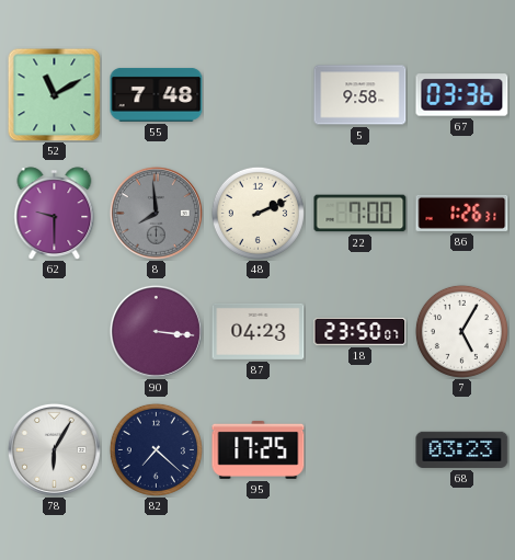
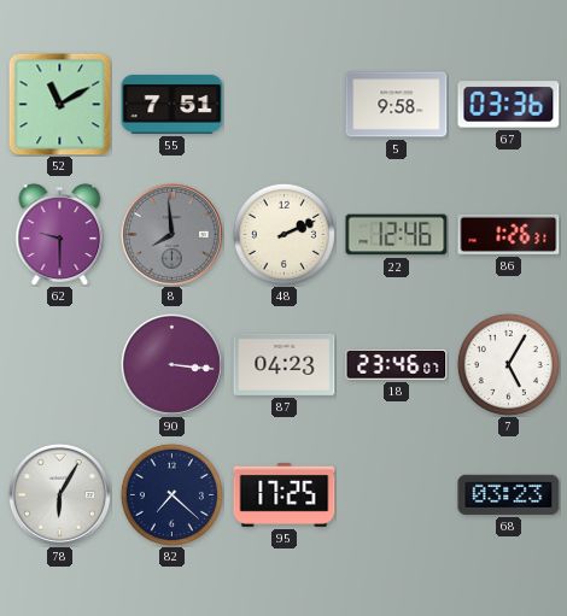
55: 7:48 -> 7:51
22: 7:00 -> 12:46
18: 23:50 -> 23:46
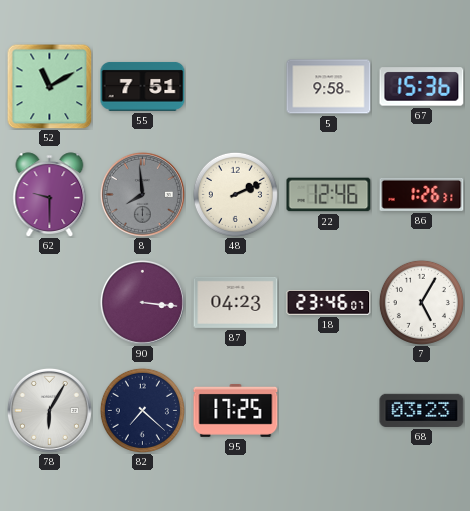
67: 03:36 -> 15:36
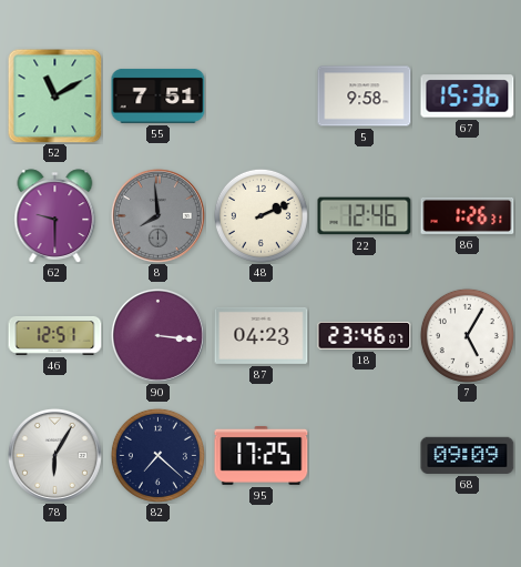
46: none -> 12:51
68: 03:23 -> 09:09
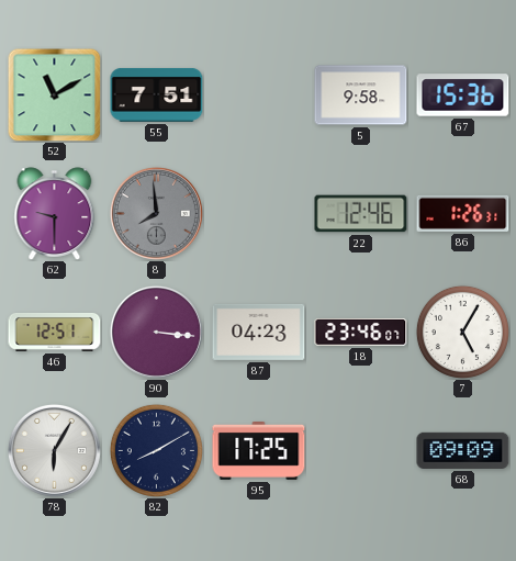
48: 2:11 -> none
82: 7:22 -> 8:10
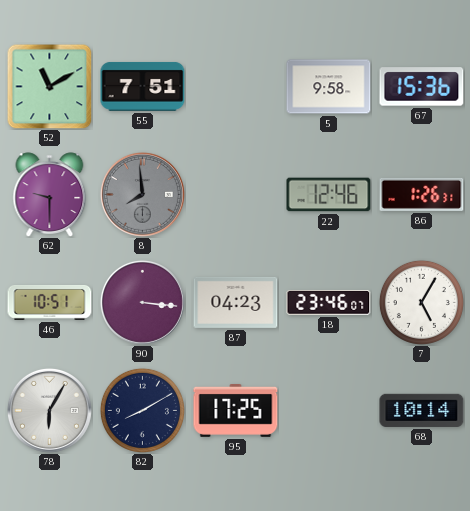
46: 12:51 -> 10:51
68: 09:09 -> 10:14
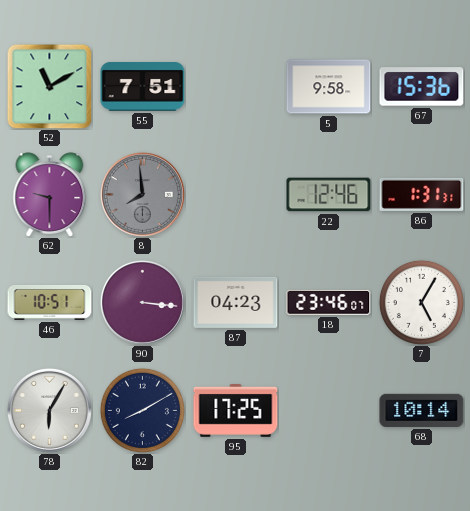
86: 1:26 -> 1:31
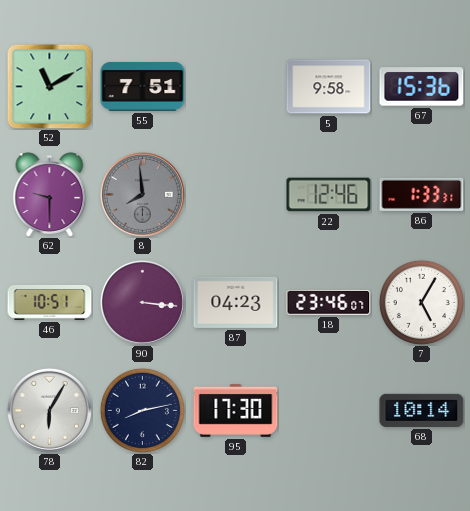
86: 1:31 -> 1:33
82: 8:10 -> 8:13
95: 17:25 -> 17:30
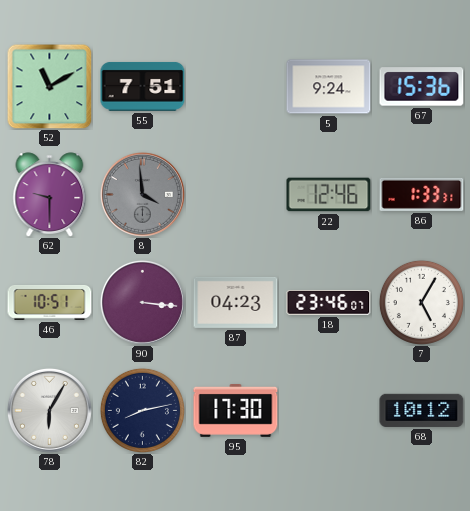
5: 9:58 -> 9:24
8: 7:59 -> 3:59
68: 10:14 -> 10:12
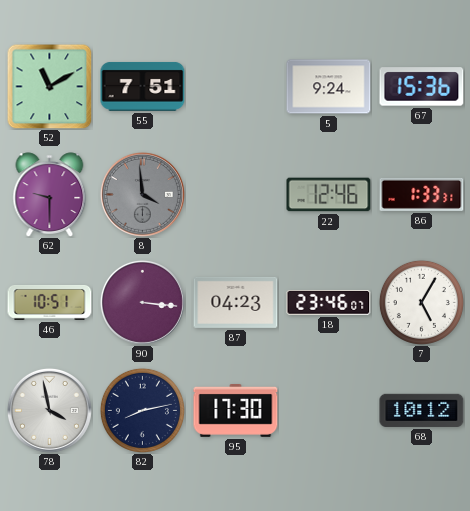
78: 6:05 -> 3:58
